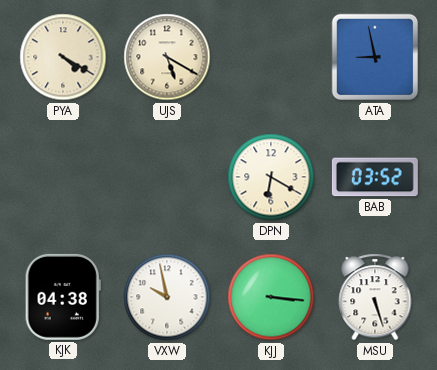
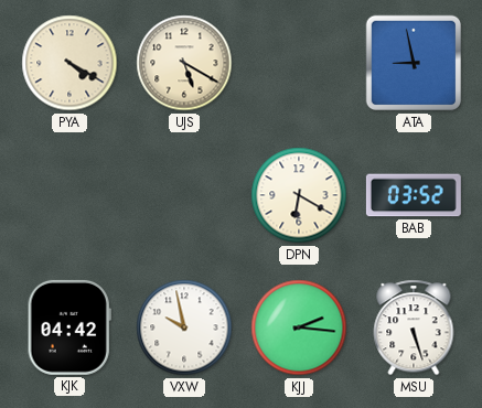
KJK: 04:38 -> 04:42
KJJ: 3:16 -> 2:16
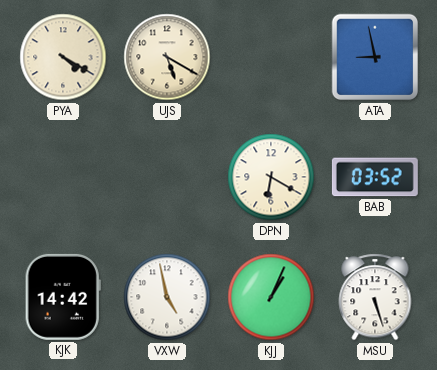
KJK: 04:42 -> 14:42
VXW: 9:58 -> 4:58
KJJ: 2:16 -> 1:04
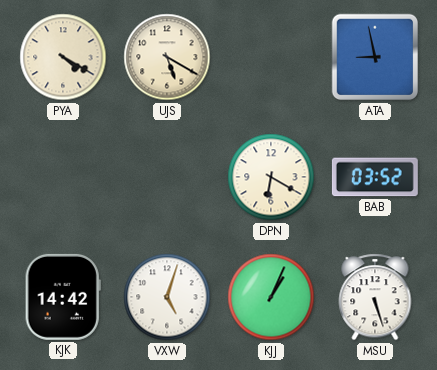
VXW: 4:58 -> 5:03
